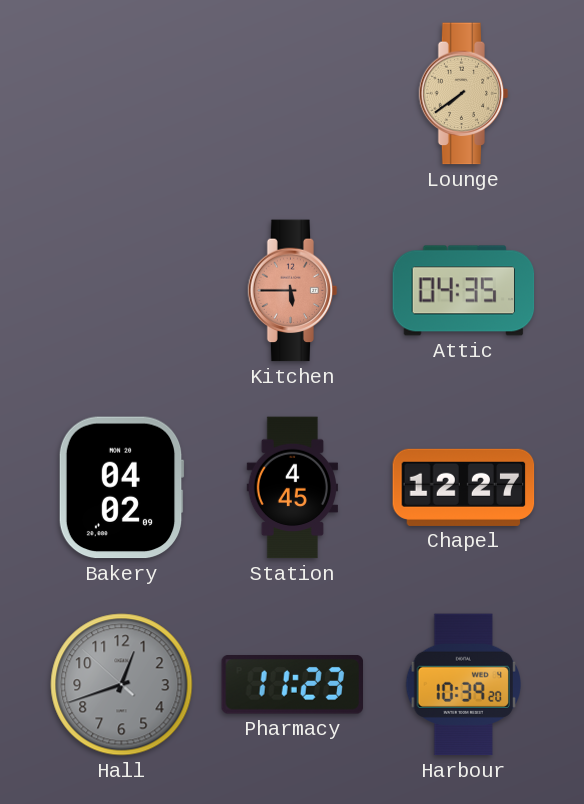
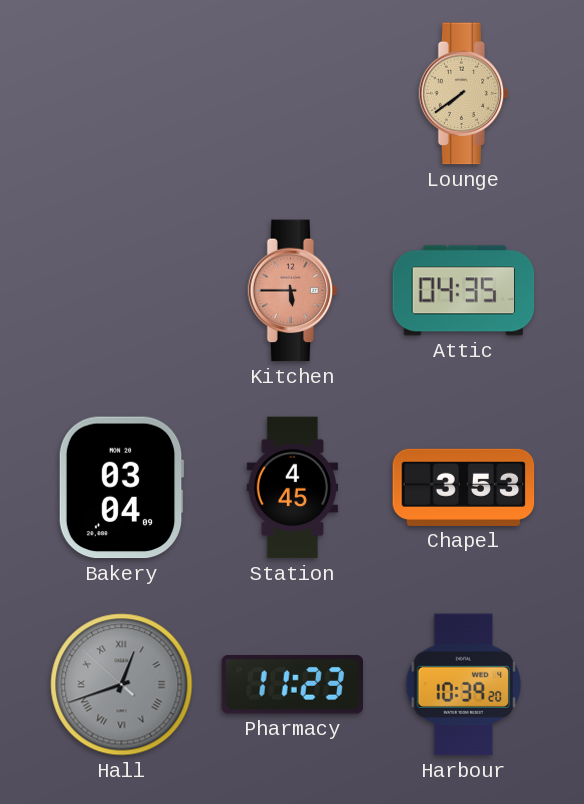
Bakery: 04:02 -> 03:04
Chapel: 12:27 -> 3:53
Hall numerals: Arabic -> Roman
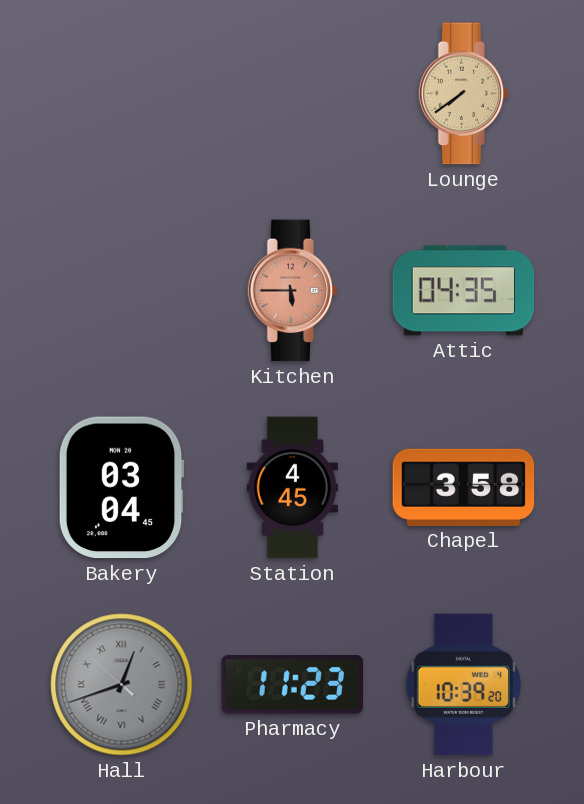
Bakery: 03:04:09 -> 03:04:45
Chapel: 3:53 -> 3:58
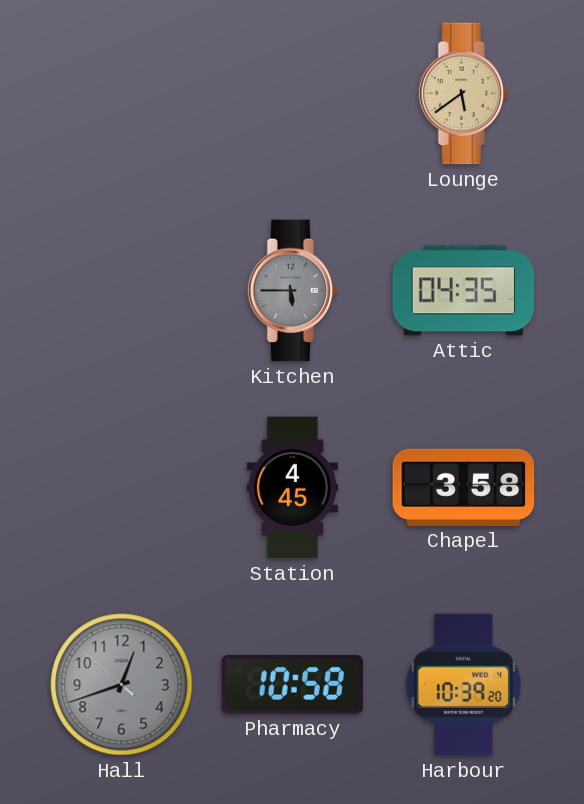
Lounge: 7:39 -> 5:39
Kitchen dial: salmon -> grey
Bakery: 03:04 -> none
Hall numerals: Roman -> Arabic
Pharmacy: 11:23 -> 10:58
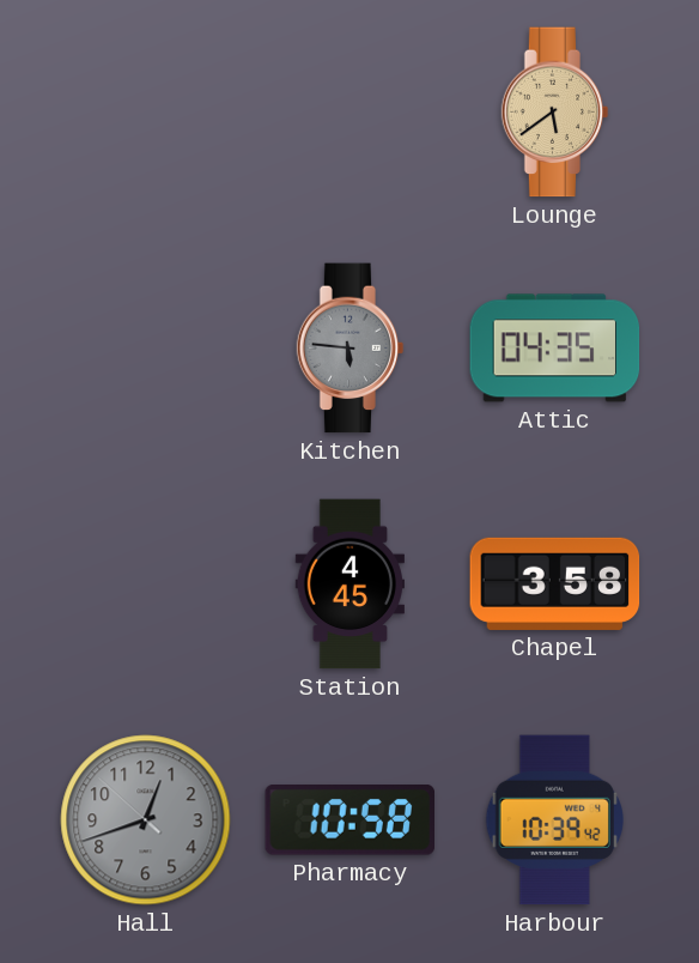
Kitchen: 5:45 -> 5:46
Harbour: 10:39:20 -> 10:39:42
